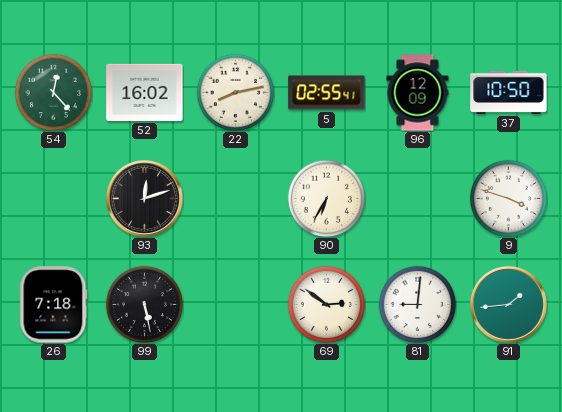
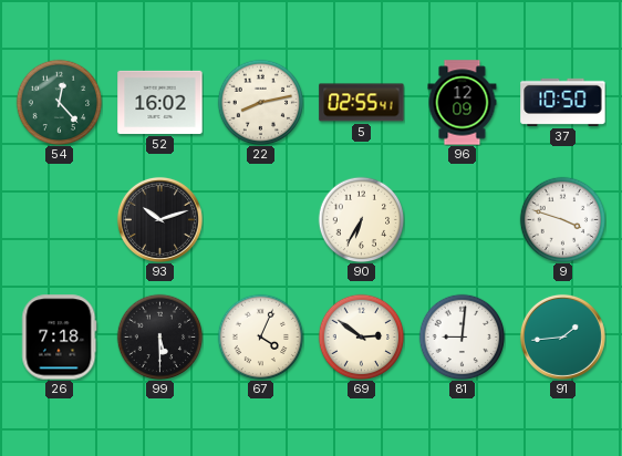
93: 12:12 -> 10:12
99: 5:28 -> 5:30
67: none -> 4:04
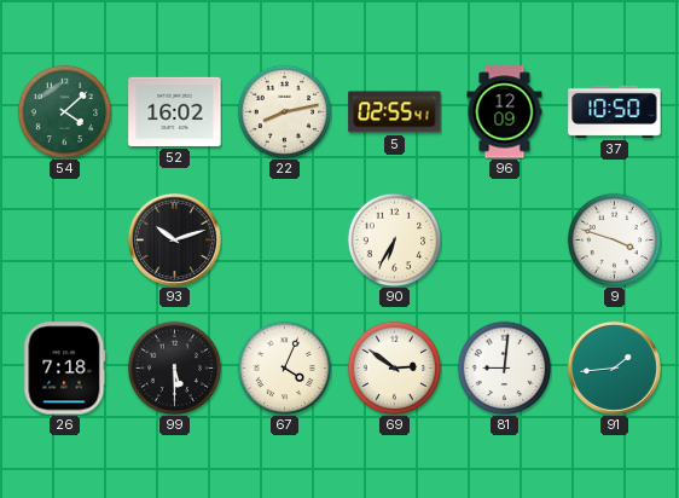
54: 12:23 -> 4:08
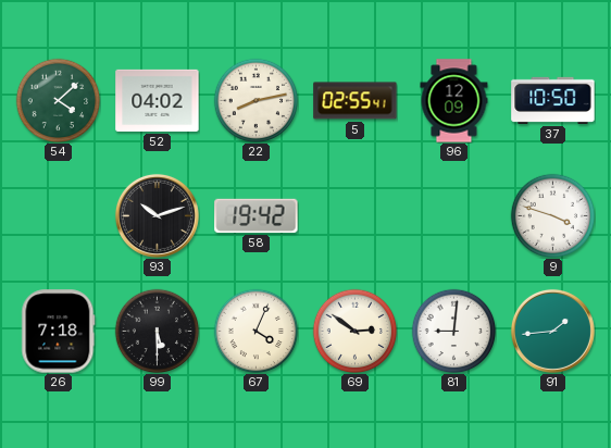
52: 16:02 -> 04:02
58: none -> 19:42
90: 6:35 -> none
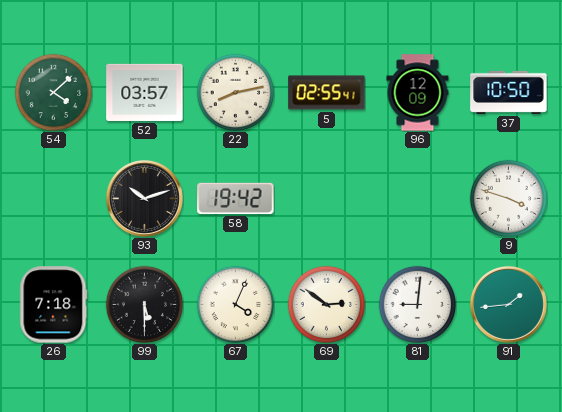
52: 04:02 -> 03:57
